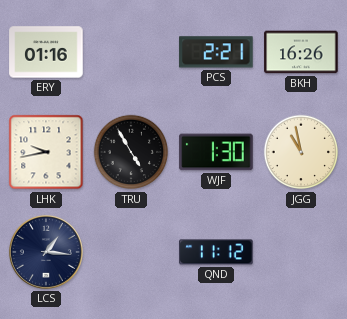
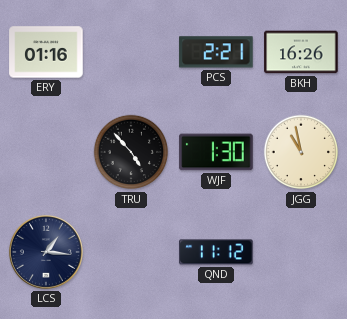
LHK: 9:43 -> none
TRU: 4:55 -> 4:53
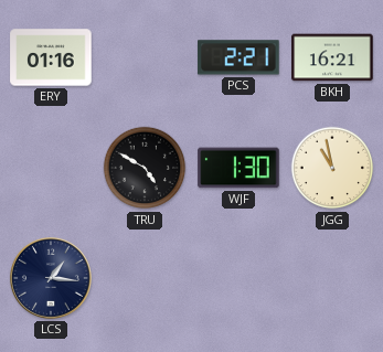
BKH: 16:26 -> 16:21
TRU: 4:53 -> 4:50
QND: 11:12 -> none
